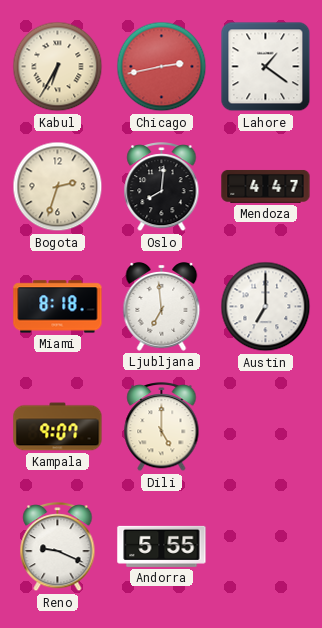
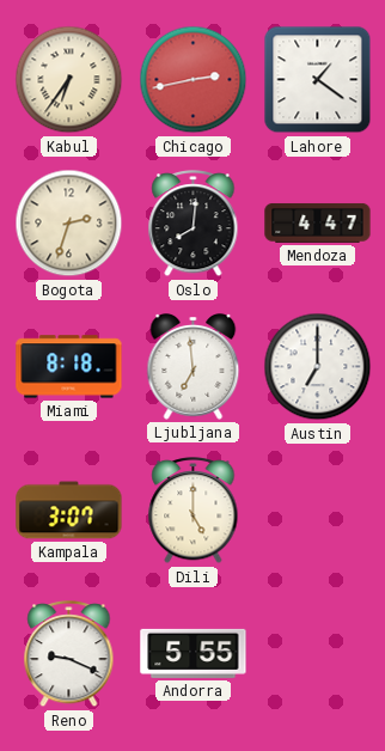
Kabul: 6:35 -> 6:36
Kampala: 9:07 -> 3:07
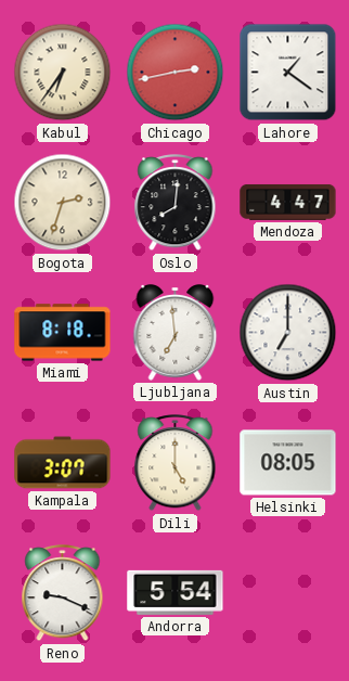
Helsinki: none -> 08:05
Andorra: 5:55 -> 5:54
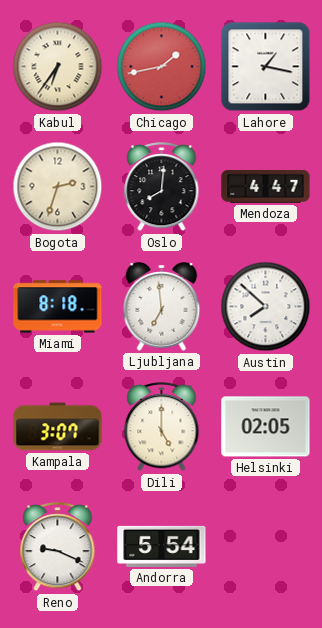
Chicago: 2:43 -> 1:43
Lahore: 1:21 -> 1:17
Austin: 7:00 -> 7:52
Helsinki: 08:05 -> 02:05
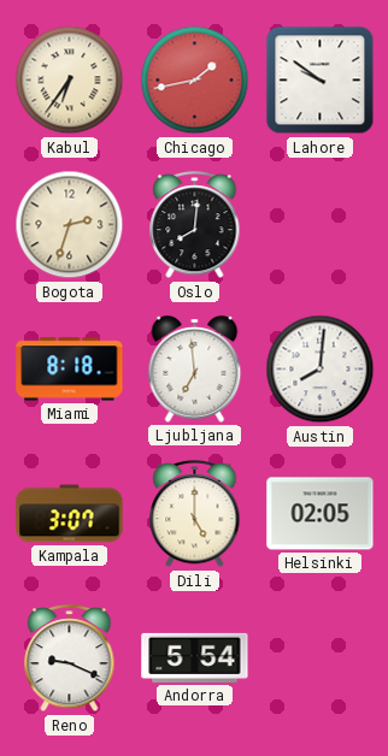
Lahore: 1:17 -> 9:51
Mendoza: 4:47 -> none
Austin: 7:52 -> 8:01
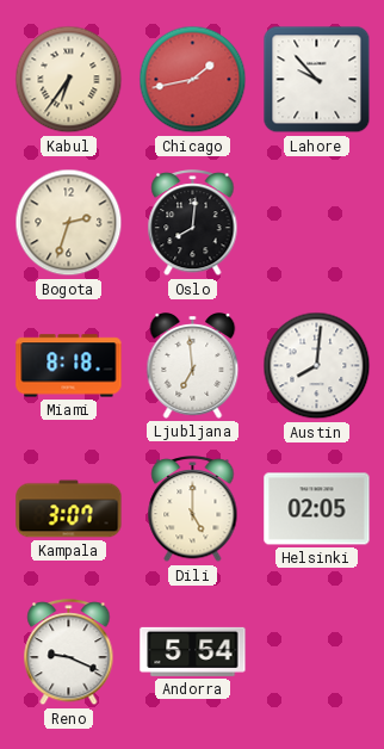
Lahore: 9:51 -> 9:53
